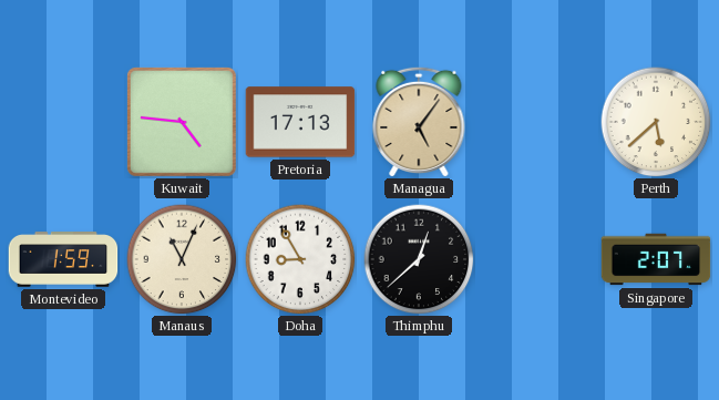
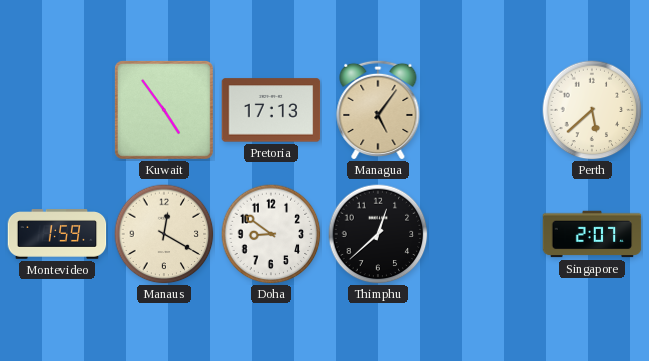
Kuwait: 4:46 -> 4:54
Manaus: 11:04 -> 12:20
Doha: 8:55 -> 8:51
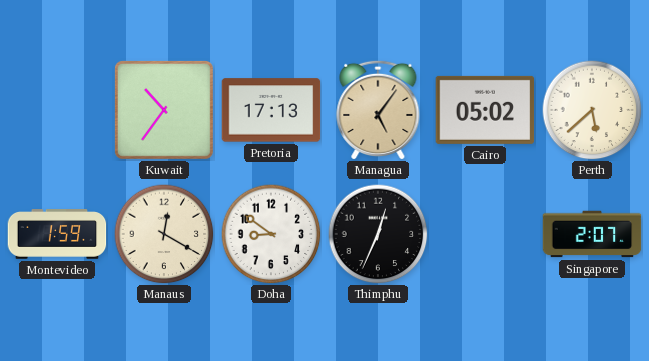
Kuwait: 4:54 -> 10:36
Cairo: none -> 05:02
Thimphu: 12:38 -> 12:34
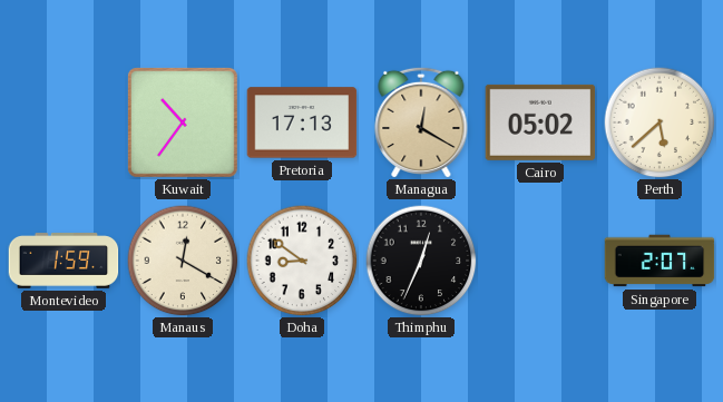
Managua: 5:06 -> 12:20
